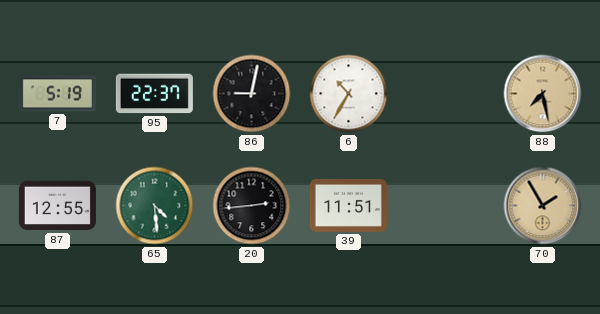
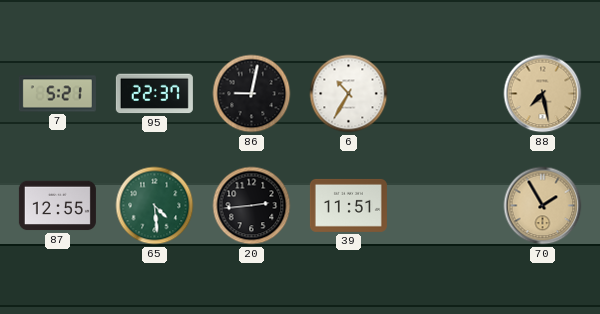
7: 5:19 -> 5:21
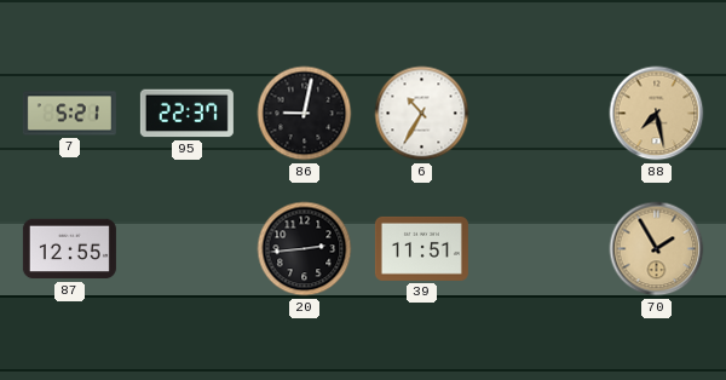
65: 4:29 -> none
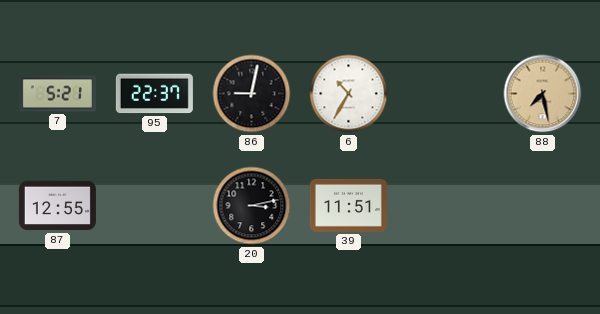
20: 2:44 -> 3:13
70: 1:55 -> none
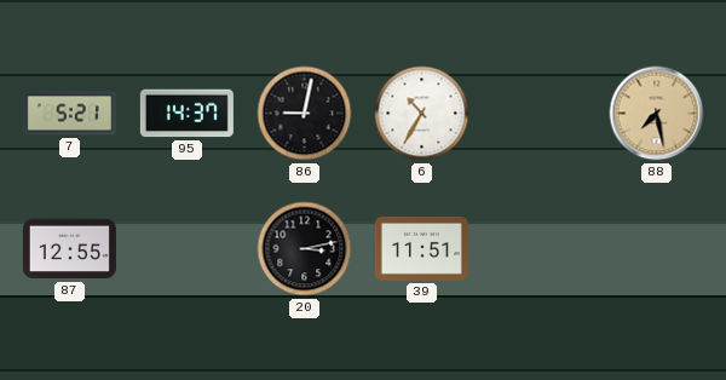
95: 22:37 -> 14:37
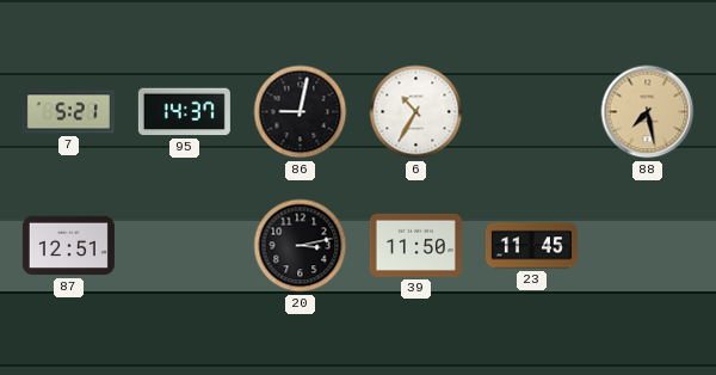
87: 12:55 -> 12:51
39: 11:51 -> 11:50
23: none -> 11:45
